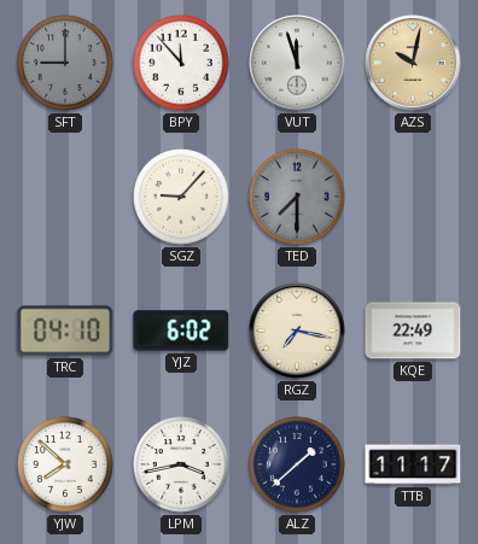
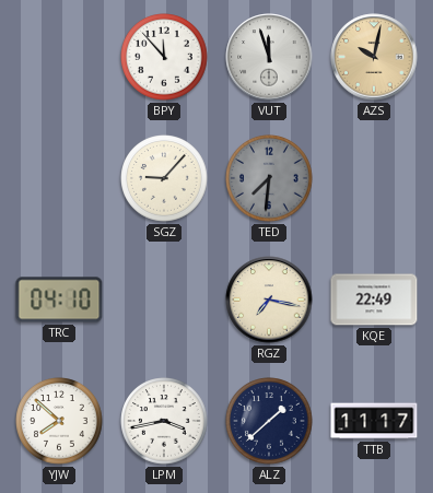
SFT: 9:00 -> none
TED: 7:30 -> 7:31
YJZ: 6:02 -> none
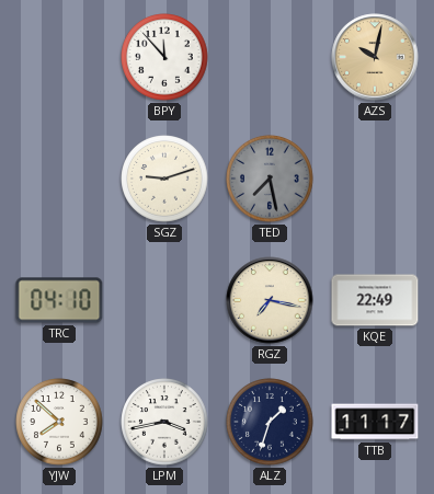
VUT: 11:57 -> none
SGZ: 9:07 -> 9:12
TED: 7:31 -> 7:28
ALZ: 1:38 -> 1:33
